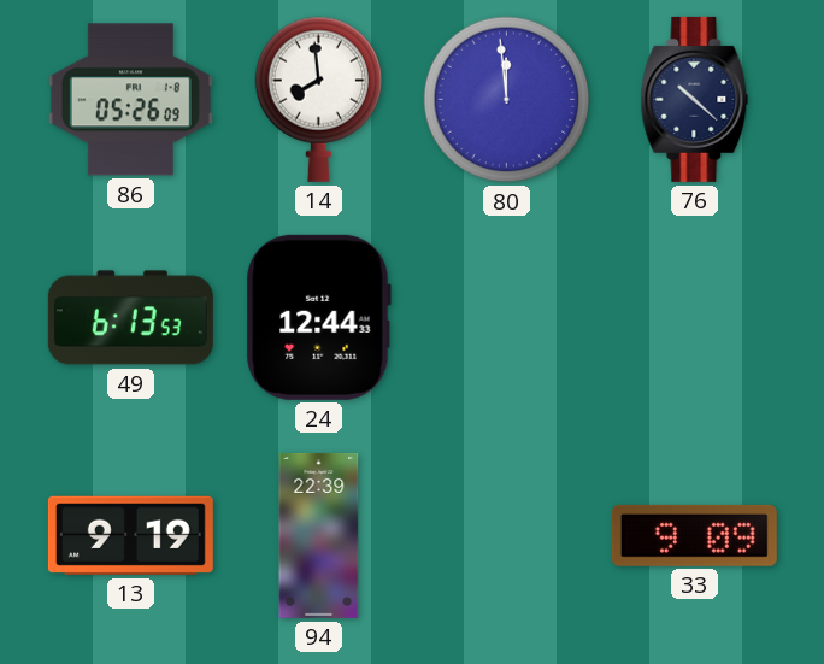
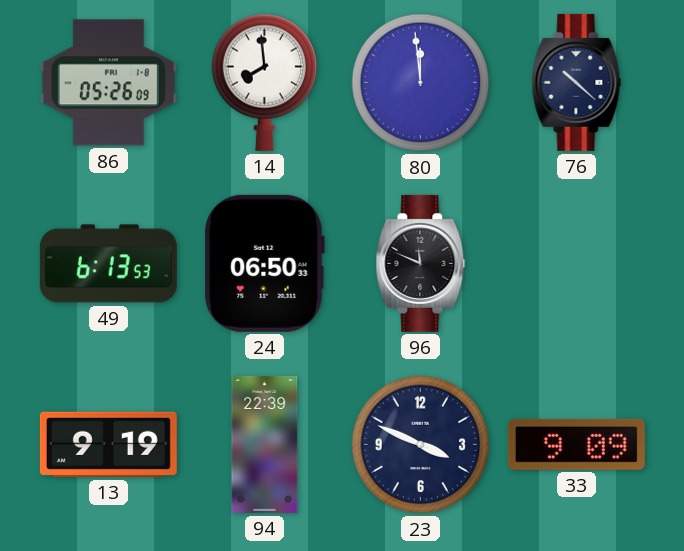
24: 12:44 -> 06:50
96: none -> 11:49
23: none -> 3:49
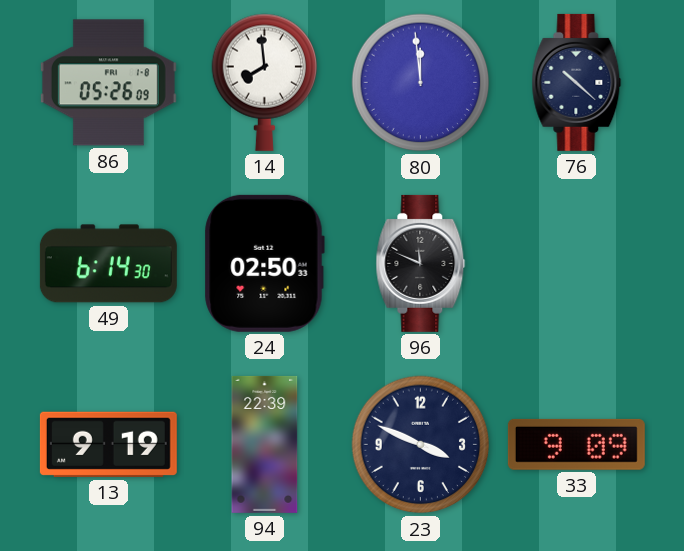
49: 6:13 -> 6:14
24: 06:50 -> 02:50
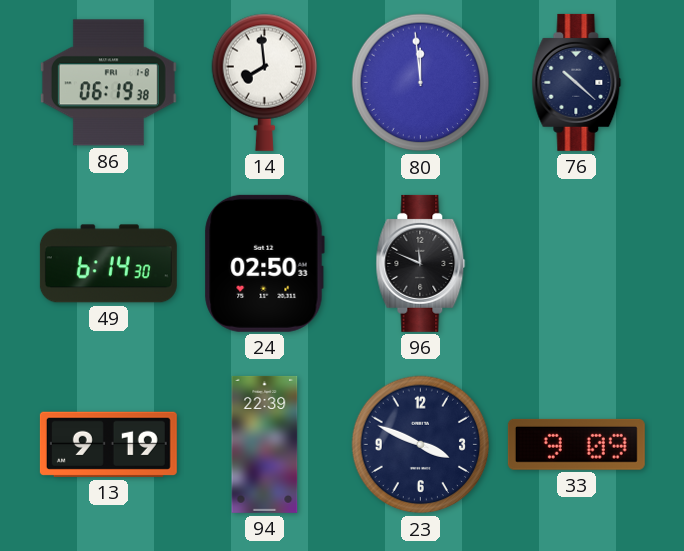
86: 05:26 -> 06:19
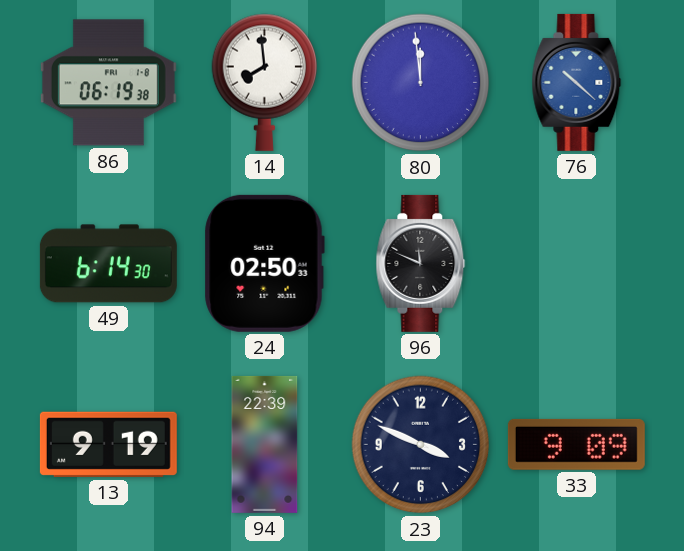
76 dial: navy -> blue
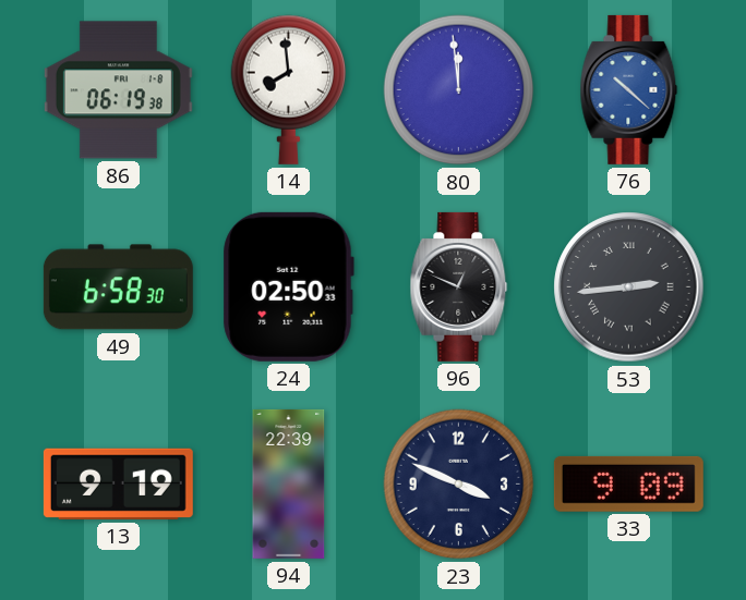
49: 6:14 -> 6:58
96: 11:49 -> 12:49
53: none -> 2:44
